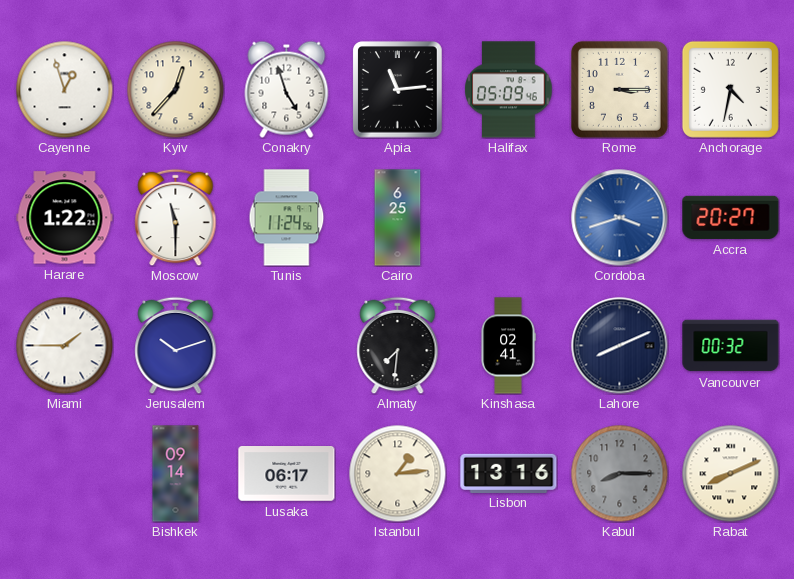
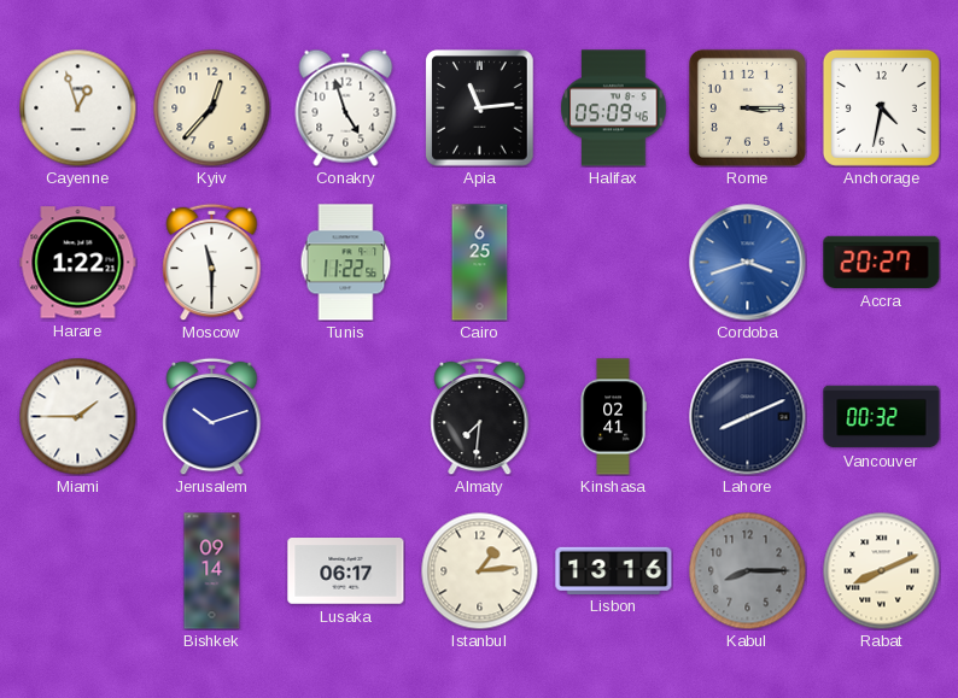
Tunis: 11:24 -> 11:22
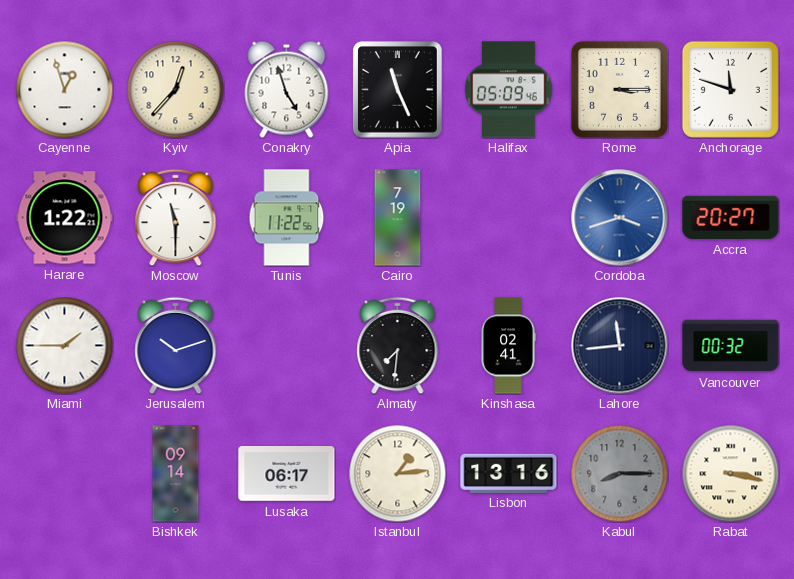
Apia: 11:14 -> 11:26
Anchorage: 4:32 -> 11:48
Cairo: 6:25 -> 7:19
Lahore: 8:11 -> 11:44
Rabat: 8:11 -> 3:17
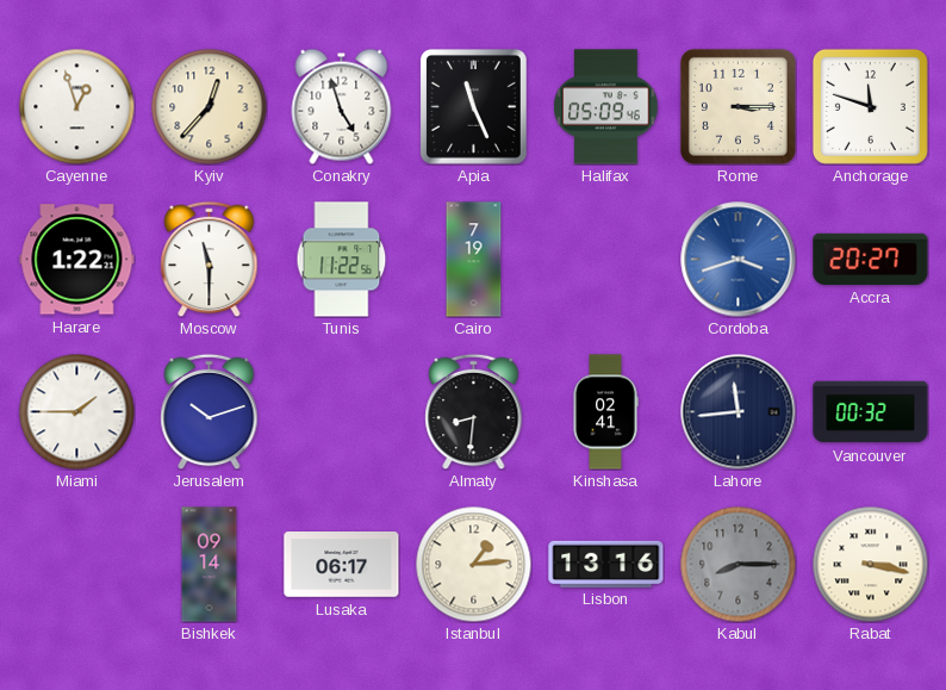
Almaty: 7:31 -> 8:31
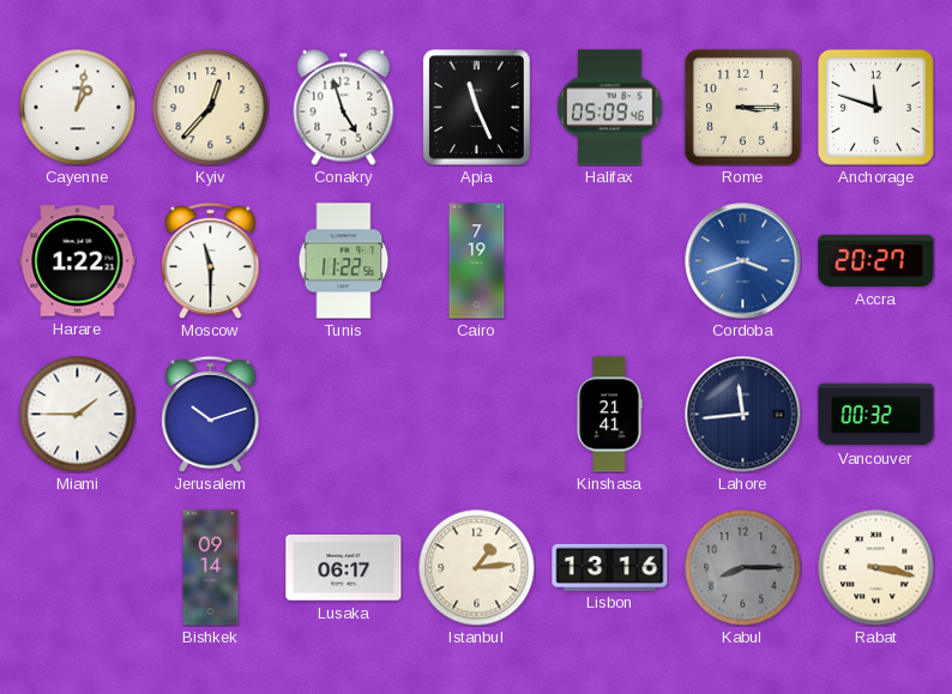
Cayenne: 12:57 -> 1:02
Almaty: 8:31 -> none
Kinshasa: 02:41 -> 21:41
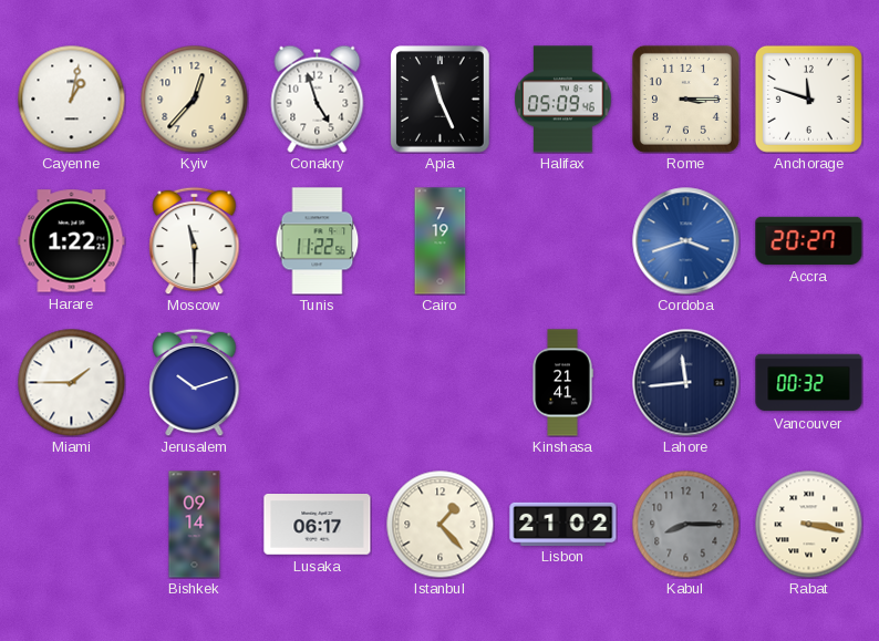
Istanbul: 1:14 -> 1:23
Lisbon: 13:16 -> 21:02
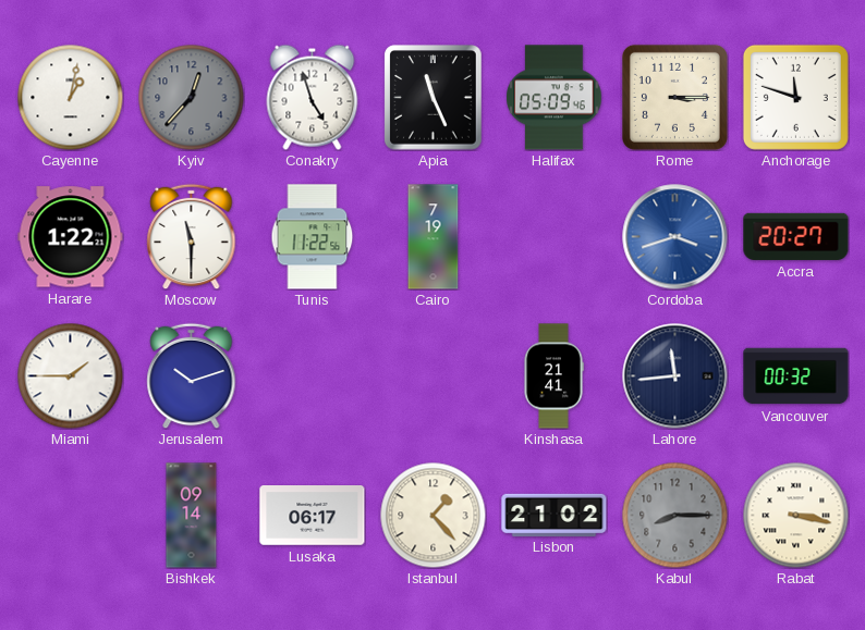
Kyiv dial: cream -> grey
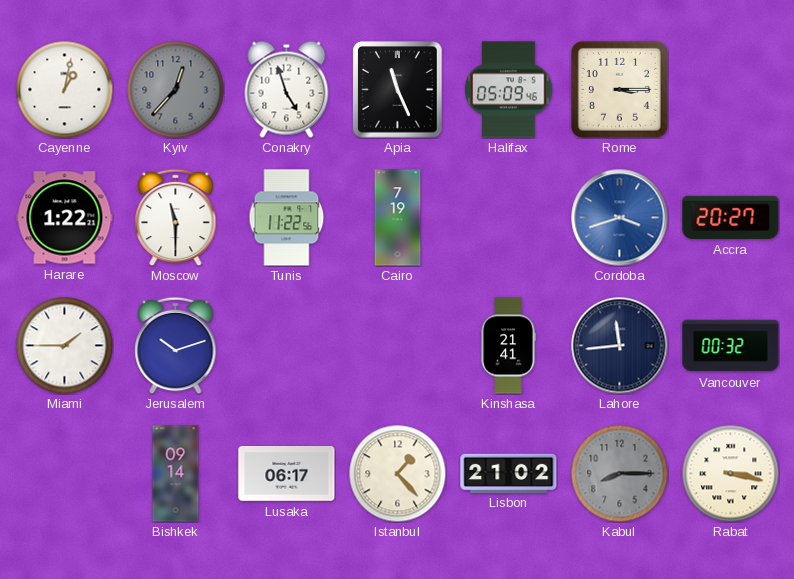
Anchorage: 11:48 -> none
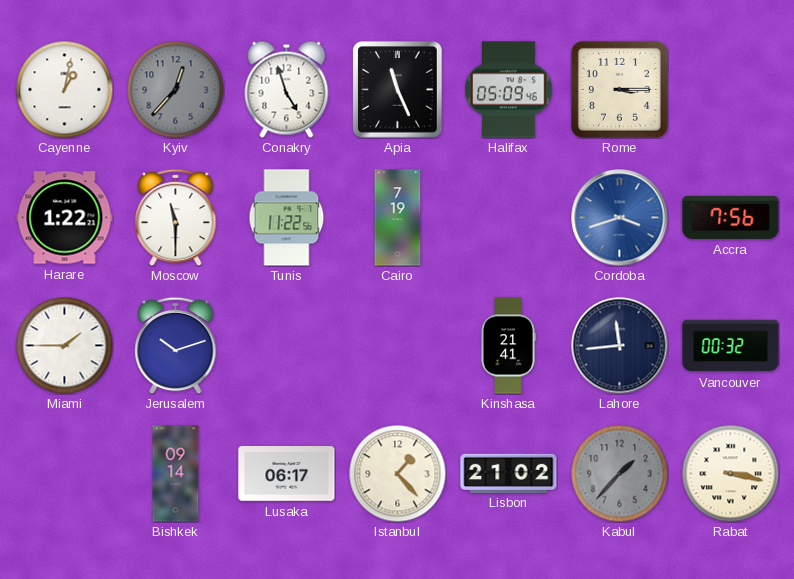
Accra: 20:27 -> 7:56
Kabul: 8:15 -> 1:37
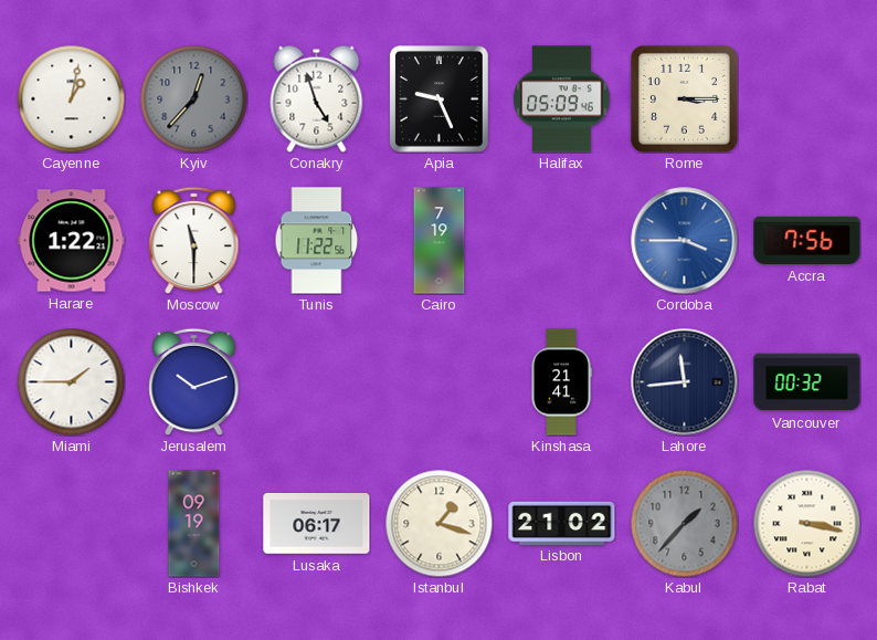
Apia: 11:26 -> 9:26
Cordoba: 3:42 -> 3:45
Bishkek: 09:14 -> 09:19
Istanbul: 1:23 -> 1:18
